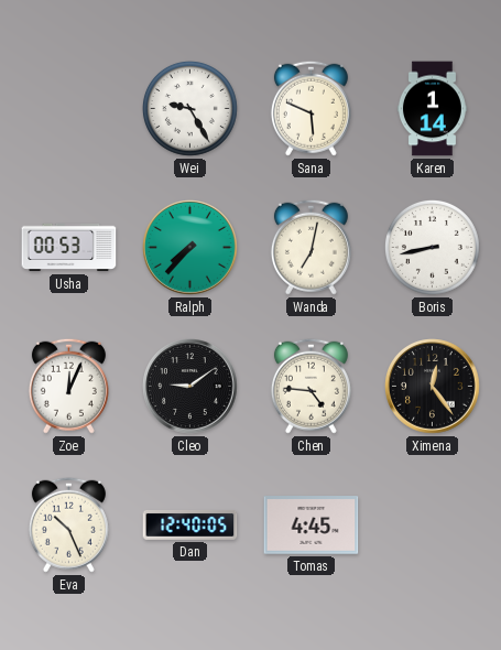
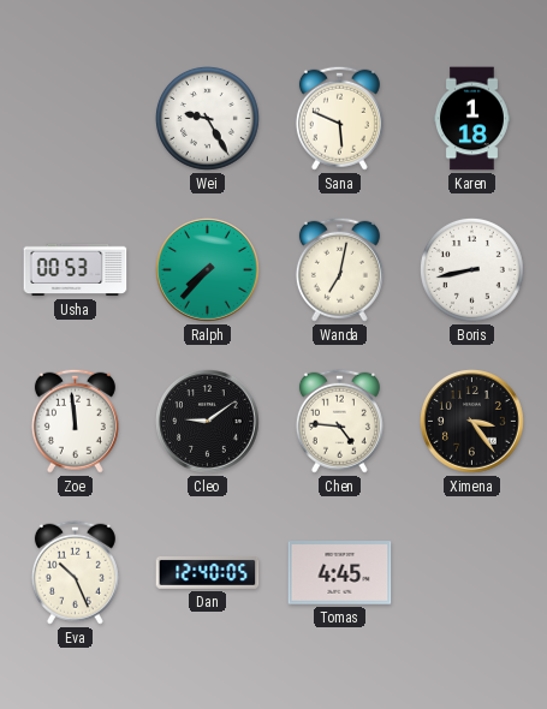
Karen: 1:14 -> 1:18
Zoe: 12:04 -> 11:59
Ximena: 12:24 -> 3:24
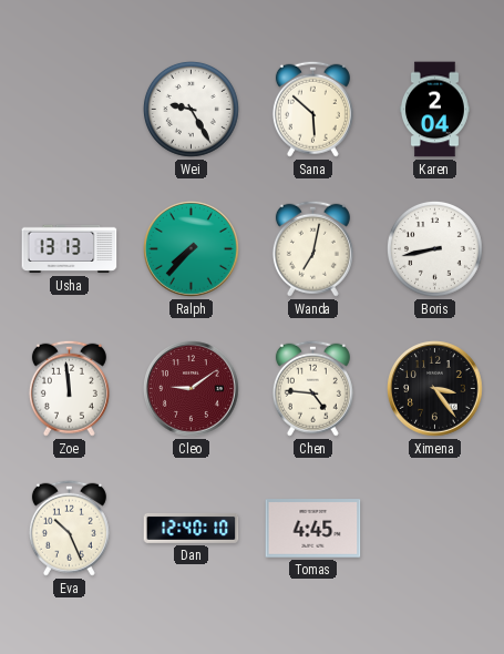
Sana: 5:49 -> 5:52
Karen: 1:18 -> 2:04
Usha: 00:53 -> 13:13
Cleo dial: black -> burgundy
Dan: 12:40:05 -> 12:40:10
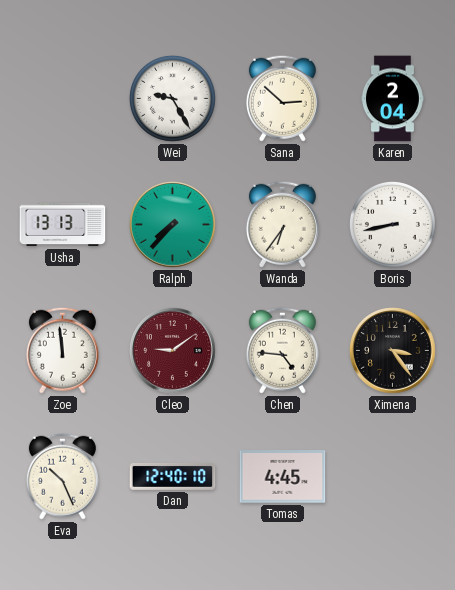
Sana: 5:52 -> 2:52
Wanda: 7:02 -> 6:36
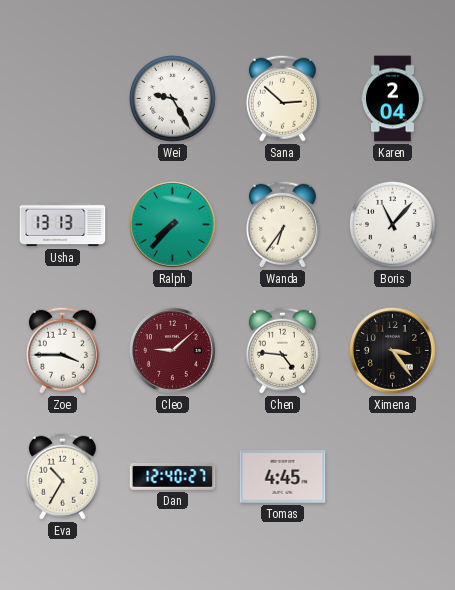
Boris: 8:43 -> 11:07
Zoe: 11:59 -> 3:45
Cleo: 9:09 -> 9:08
Eva: 10:26 -> 10:35
Dan: 12:40:10 -> 12:40:27
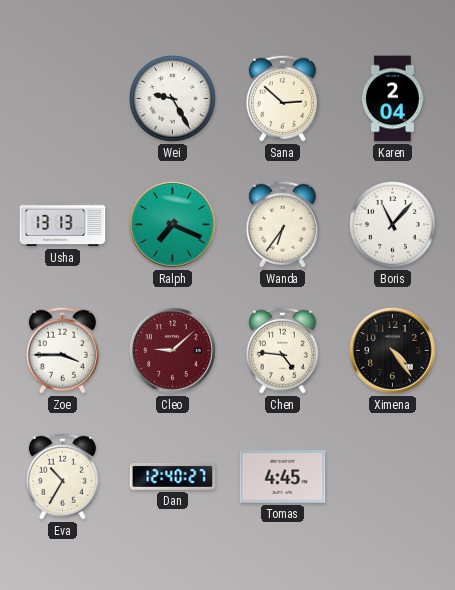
Ralph: 7:37 -> 7:19
Ximena: 3:24 -> 4:24
